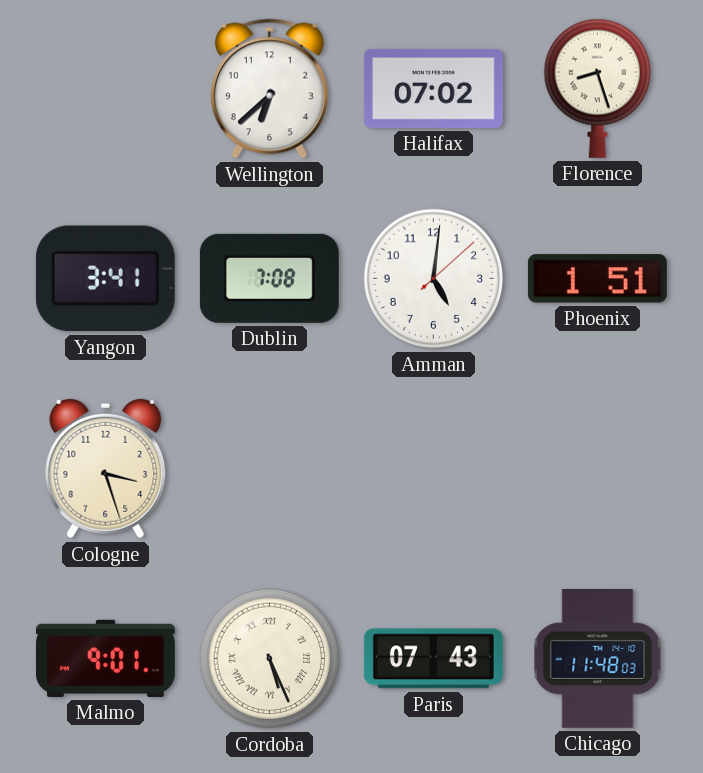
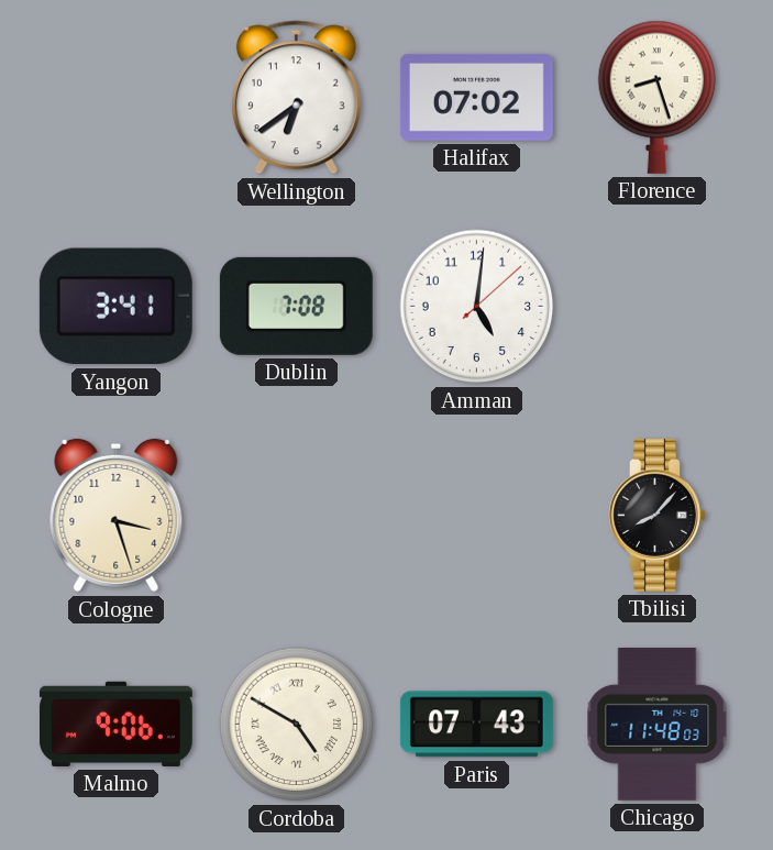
Wellington: 6:38 -> 6:39
Phoenix: 1:51 -> none
Tbilisi: none -> 8:07
Malmo: 9:01 -> 9:06
Cordoba: 5:26 -> 4:50
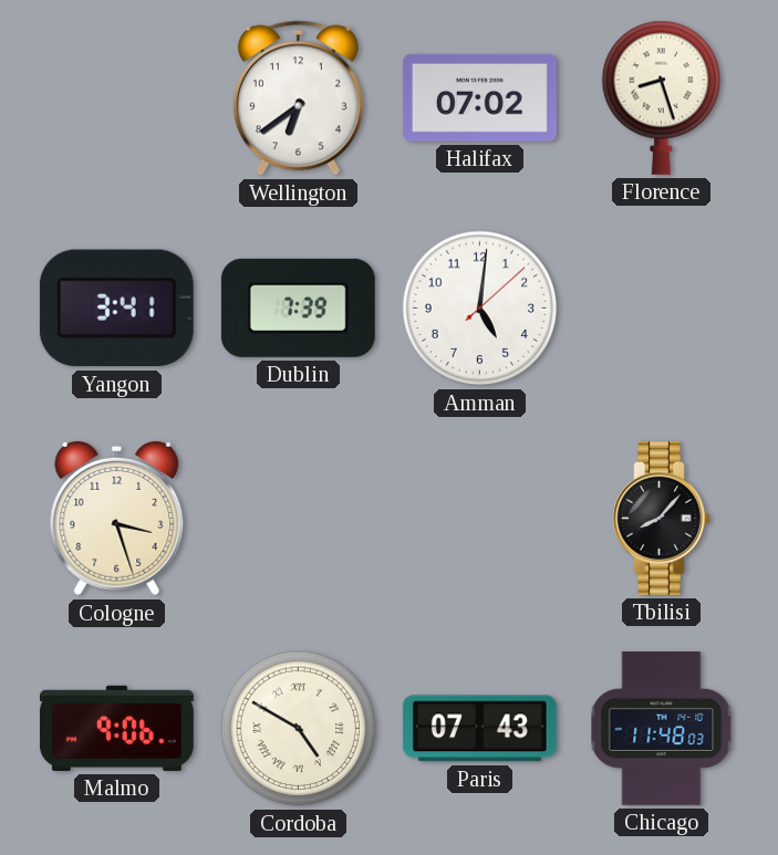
Dublin: 7:08 -> 7:39
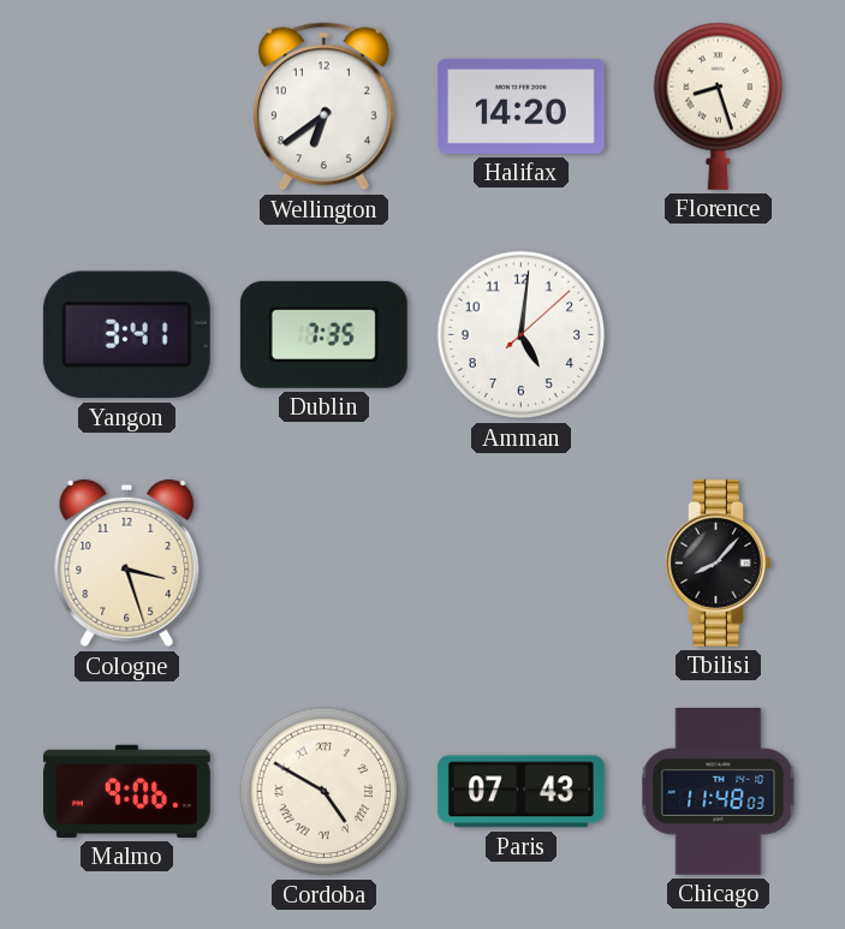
Halifax: 07:02 -> 14:20
Dublin: 7:39 -> 7:35
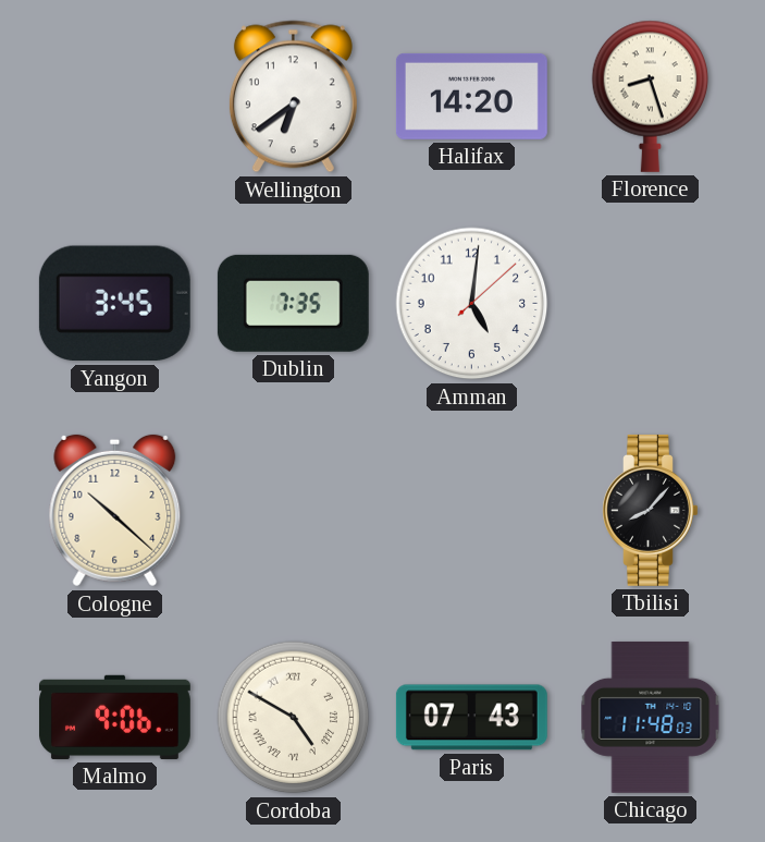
Yangon: 3:41 -> 3:45
Cologne: 3:27 -> 10:22
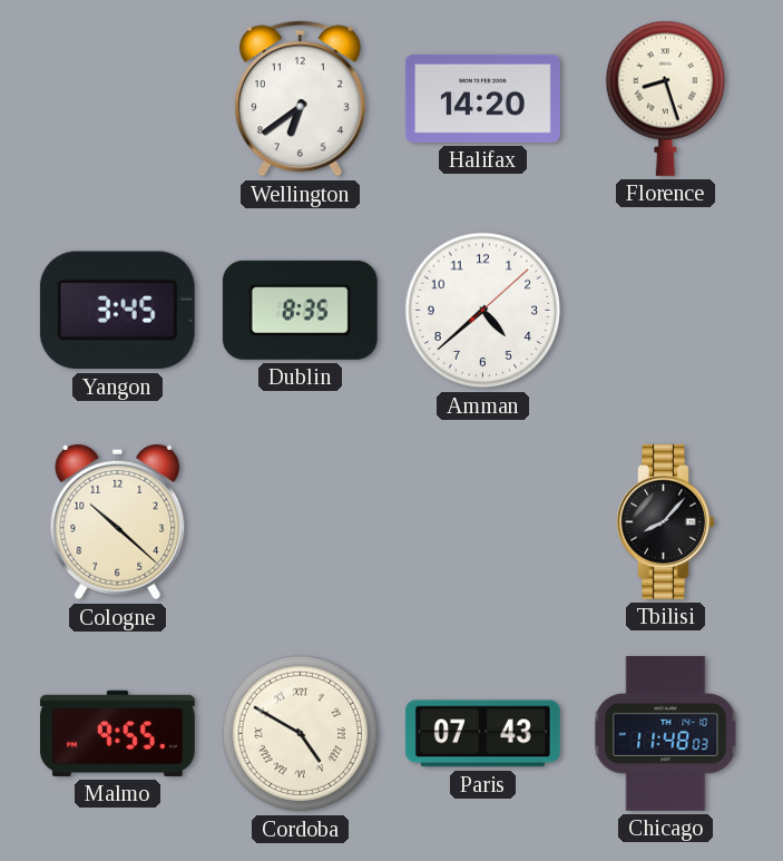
Dublin: 7:35 -> 8:35
Amman: 5:01 -> 4:38
Malmo: 9:06 -> 9:55
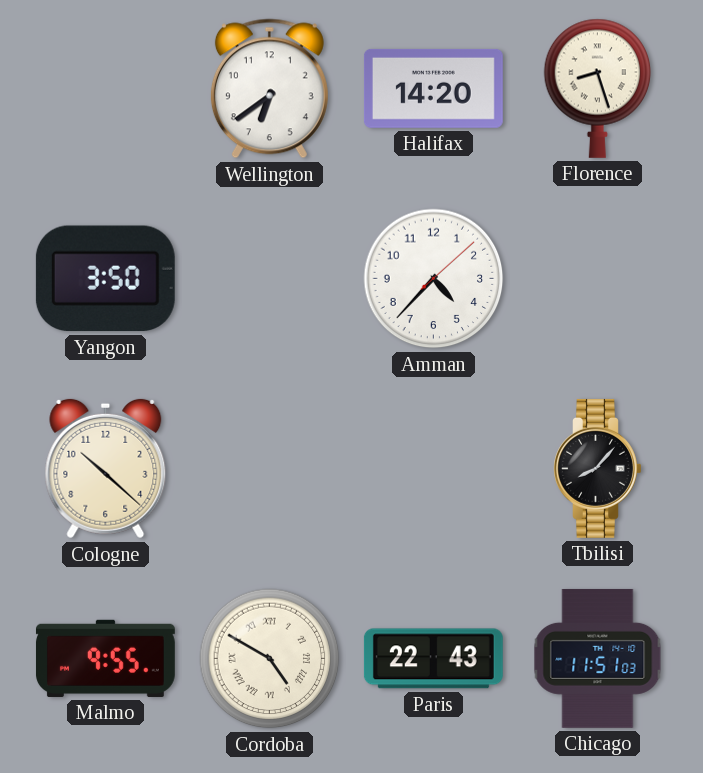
Yangon: 3:45 -> 3:50
Dublin: 8:35 -> none
Amman: 4:38 -> 4:37
Paris: 07:43 -> 22:43
Chicago: 11:48 -> 11:51
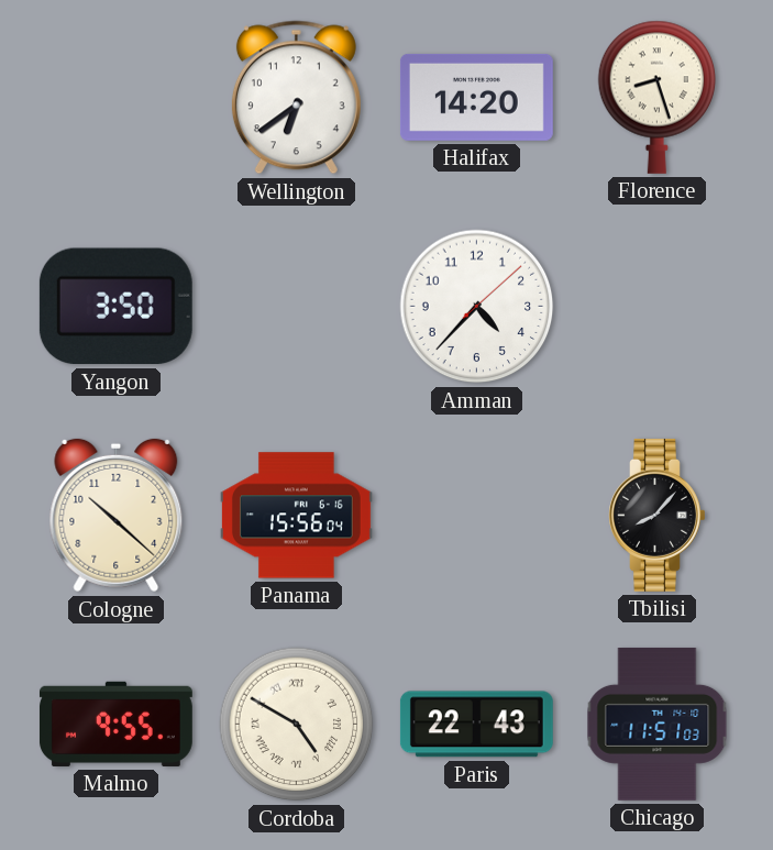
Panama: none -> 15:56
